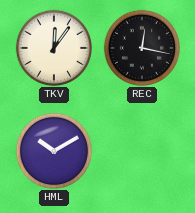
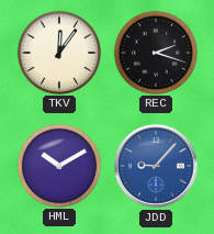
REC: 12:17 -> 2:18
JDD: none -> 9:07
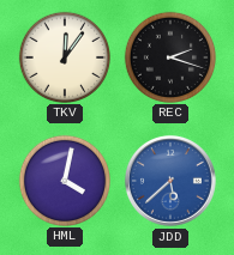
HML: 10:10 -> 4:02
JDD: 9:07 -> 5:38
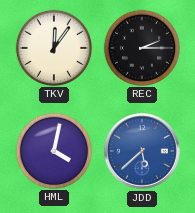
REC: 2:18 -> 2:15
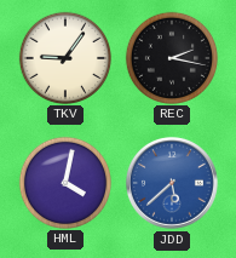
TKV: 12:06 -> 9:06
REC: 2:15 -> 2:17
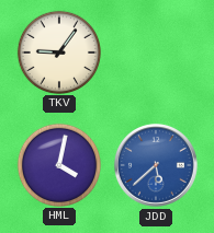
REC: 2:17 -> none
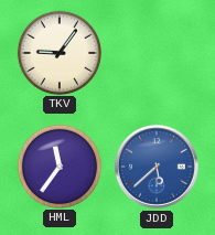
HML: 4:02 -> 11:36
